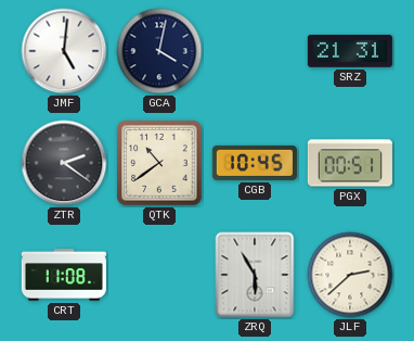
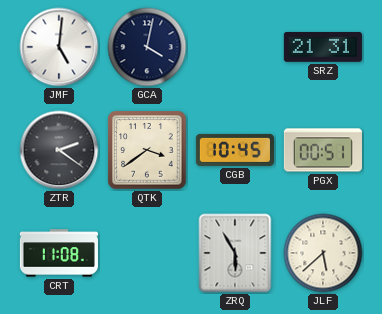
QTK: 10:39 -> 3:39
JLF: 2:38 -> 5:38
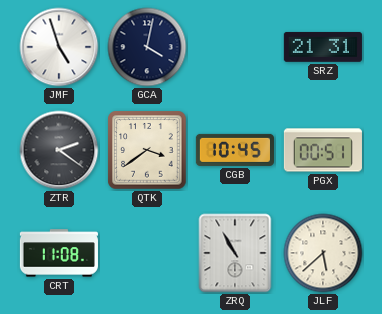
JMF: 5:01 -> 4:57
ZRQ: 5:55 -> 10:55
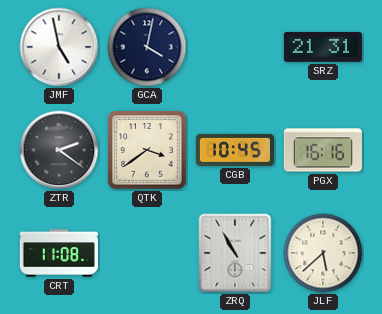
JMF: 4:57 -> 4:58
PGX: 00:51 -> 16:16
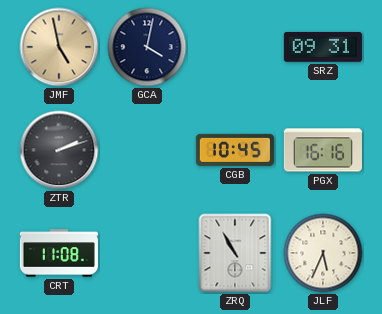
JMF dial: white -> champagne
SRZ: 21:31 -> 09:31
ZTR: 2:21 -> 2:12
QTK: 3:39 -> none
JLF: 5:38 -> 5:34
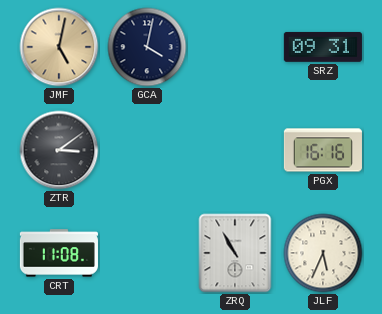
JMF: 4:58 -> 5:02
ZTR: 2:12 -> 3:09
CGB: 10:45 -> none
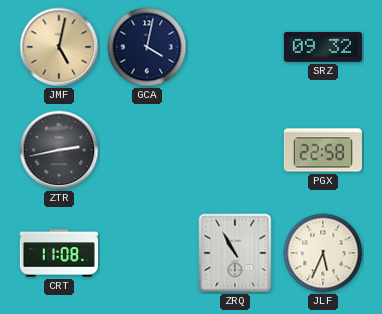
SRZ: 09:31 -> 09:32
ZTR: 3:09 -> 2:43
PGX: 16:16 -> 22:58
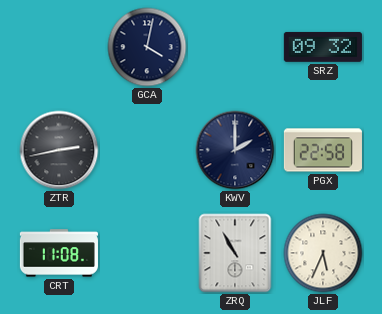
JMF: 5:02 -> none
KWV: none -> 2:00
